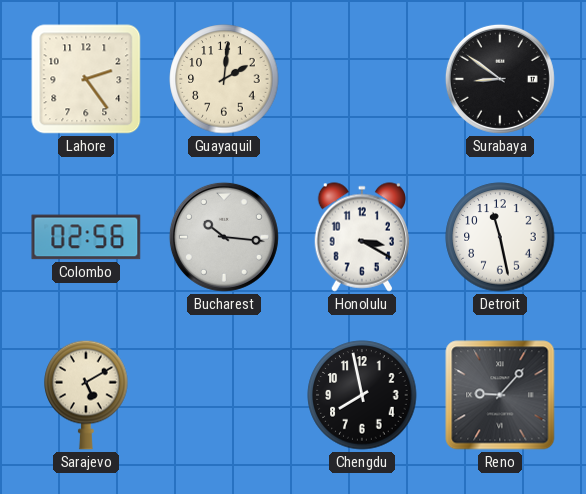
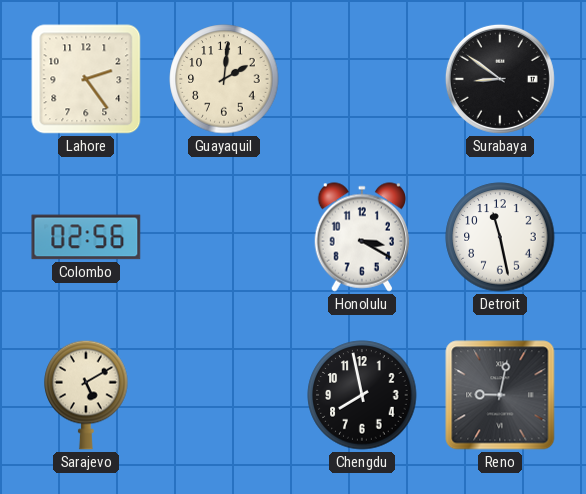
Bucharest: 10:16 -> none
Reno: 9:07 -> 9:02
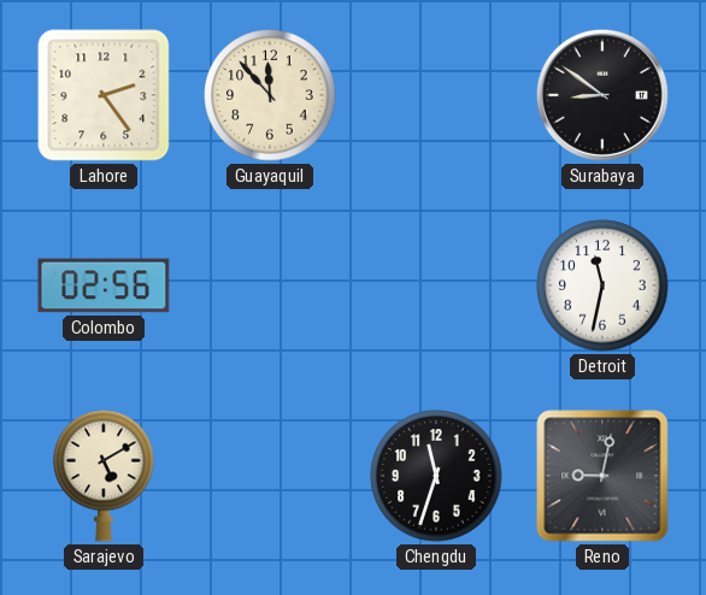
Guayaquil: 2:01 -> 11:53
Honolulu: 3:20 -> none
Detroit: 11:28 -> 11:32
Chengdu: 7:58 -> 11:33
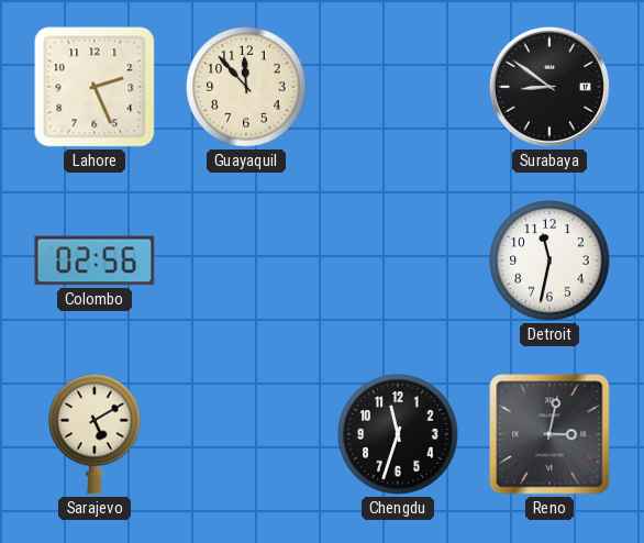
Lahore: 2:24 -> 2:26
Reno: 9:02 -> 3:02
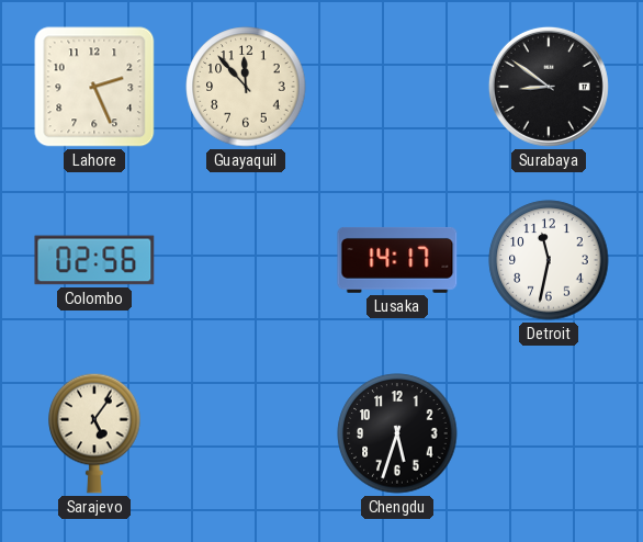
Lusaka: none -> 14:17
Sarajevo: 5:10 -> 5:06
Chengdu: 11:33 -> 5:33
Reno: 3:02 -> none
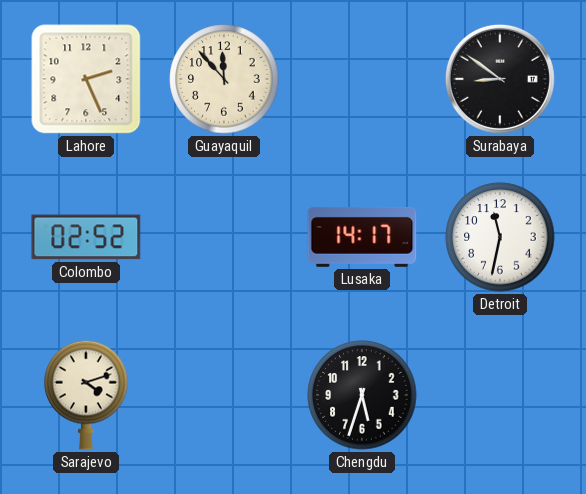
Colombo: 02:56 -> 02:52
Sarajevo: 5:06 -> 4:12
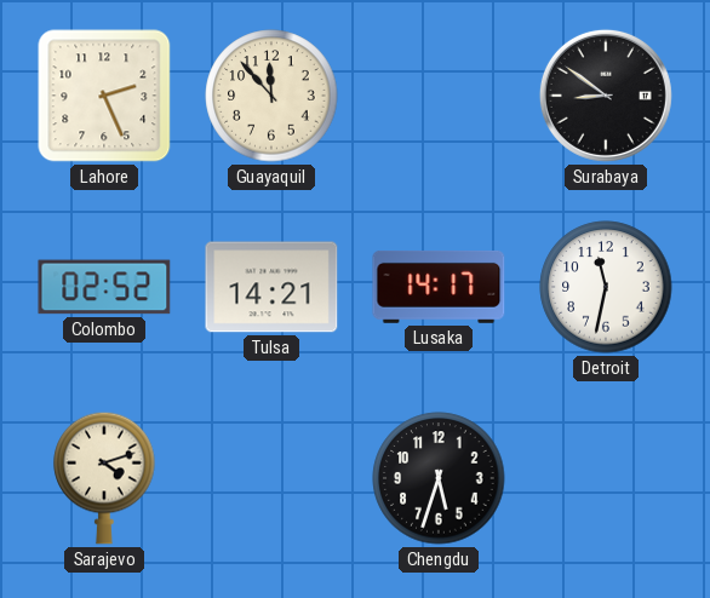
Tulsa: none -> 14:21
